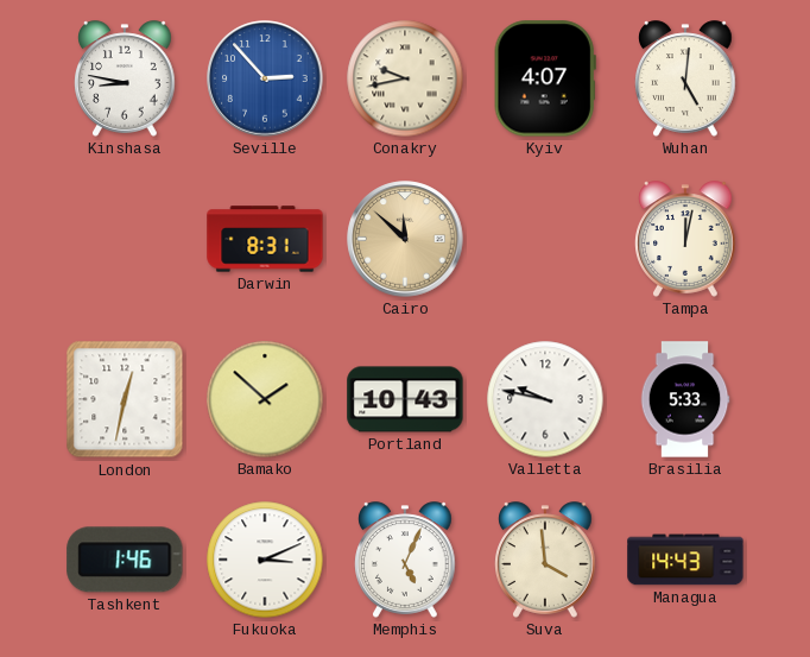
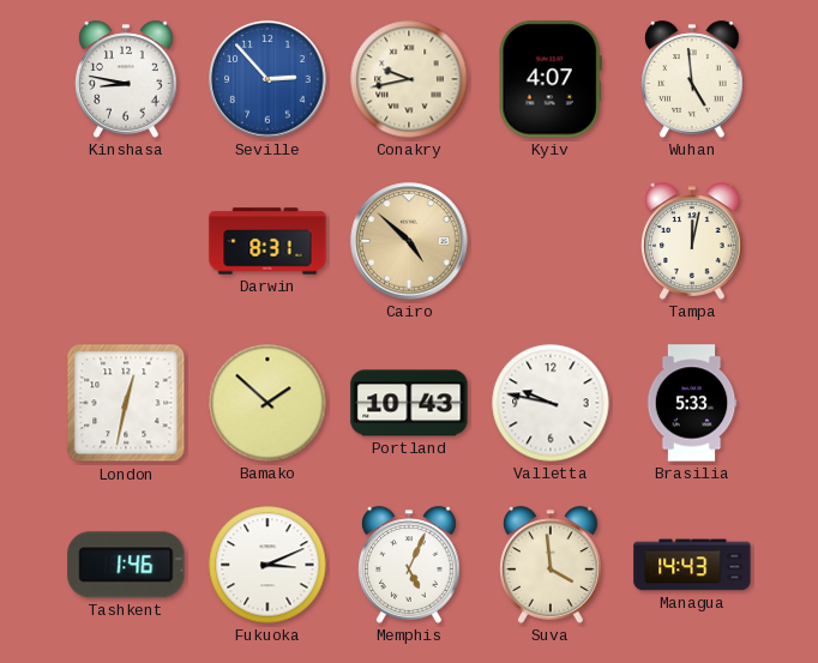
Wuhan: 5:01 -> 4:59
Cairo: 11:52 -> 4:52
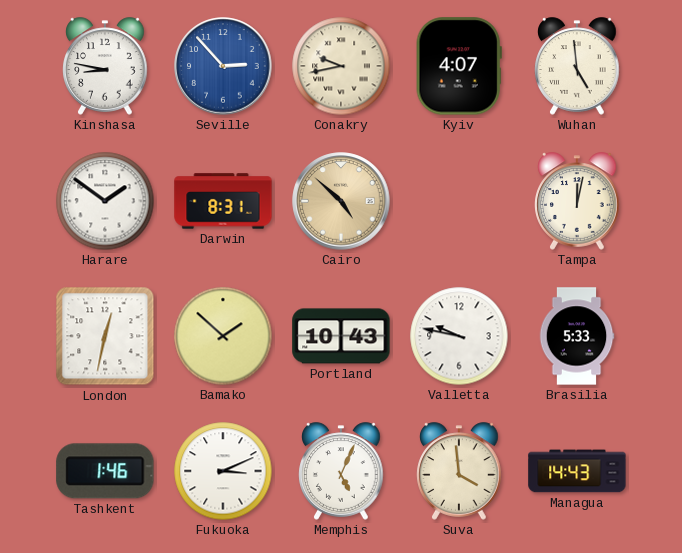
Harare: none -> 1:51
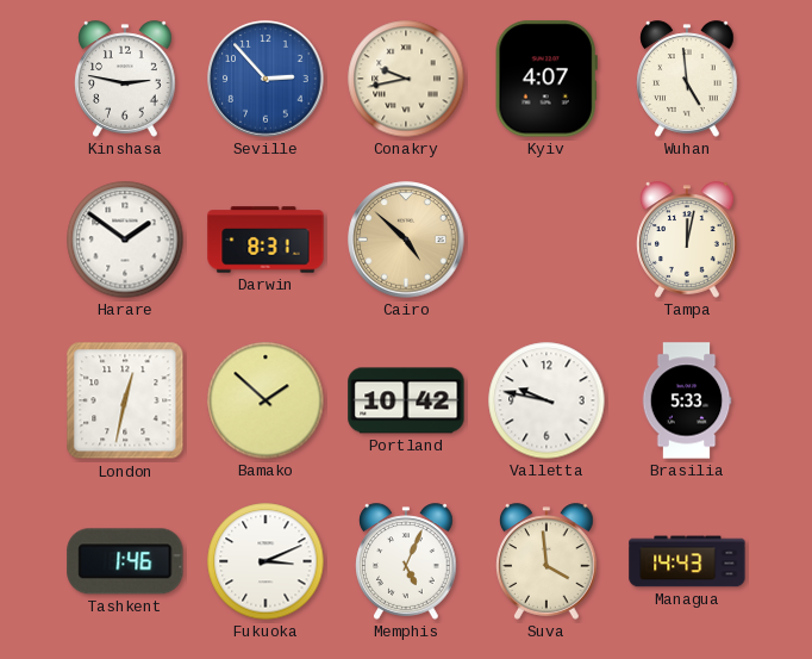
Kinshasa: 8:47 -> 2:47
Portland: 10:43 -> 10:42
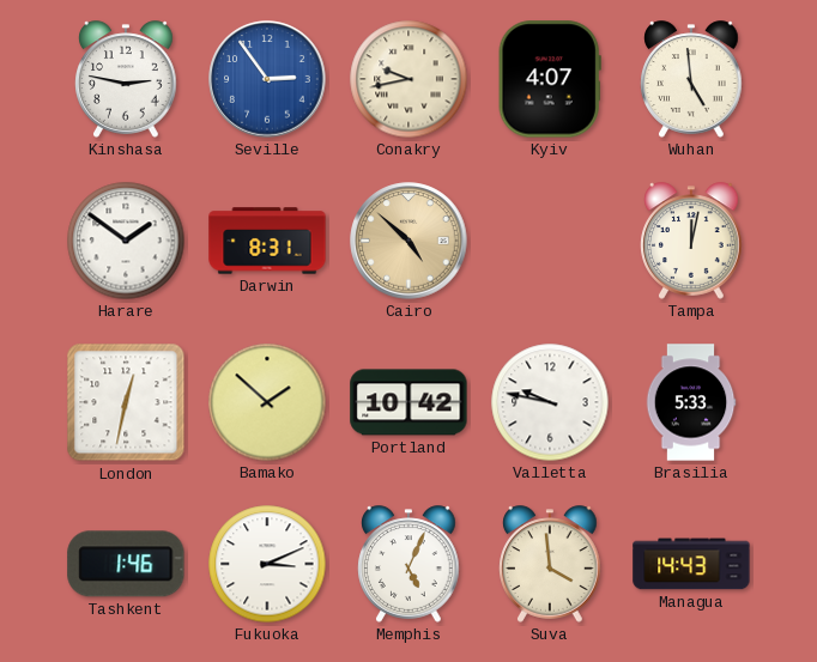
Seville: 2:53 -> 2:54
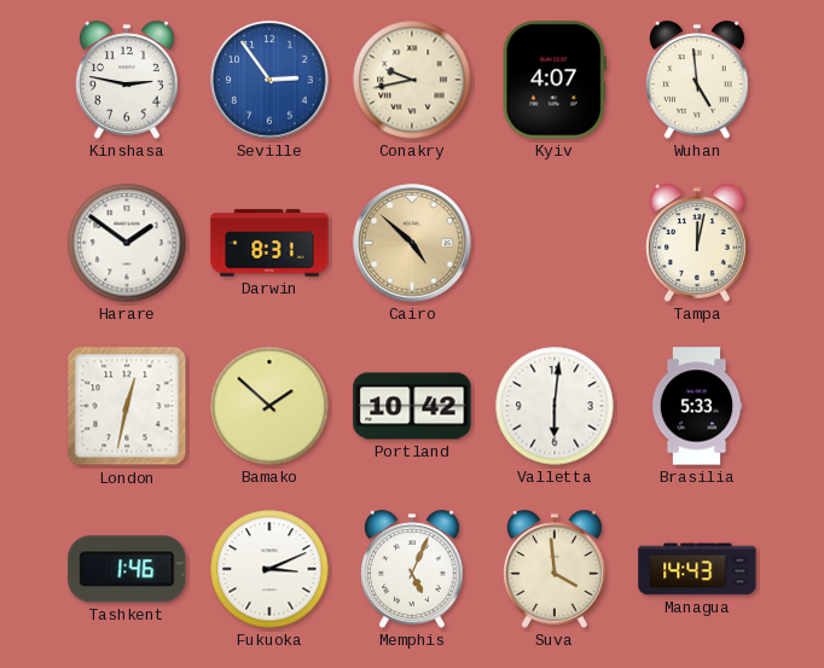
Valletta: 9:47 -> 6:01
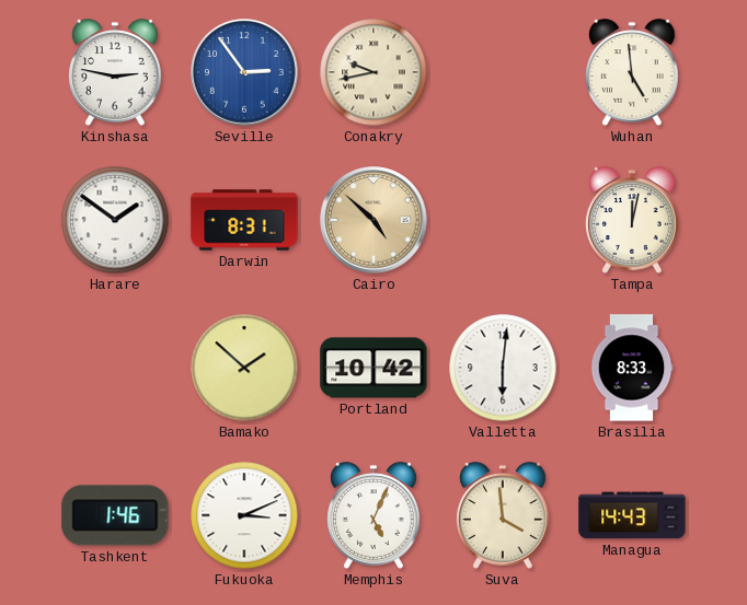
Kyiv: 4:07 -> none
London: 12:32 -> none
Brasilia: 5:33 -> 8:33
